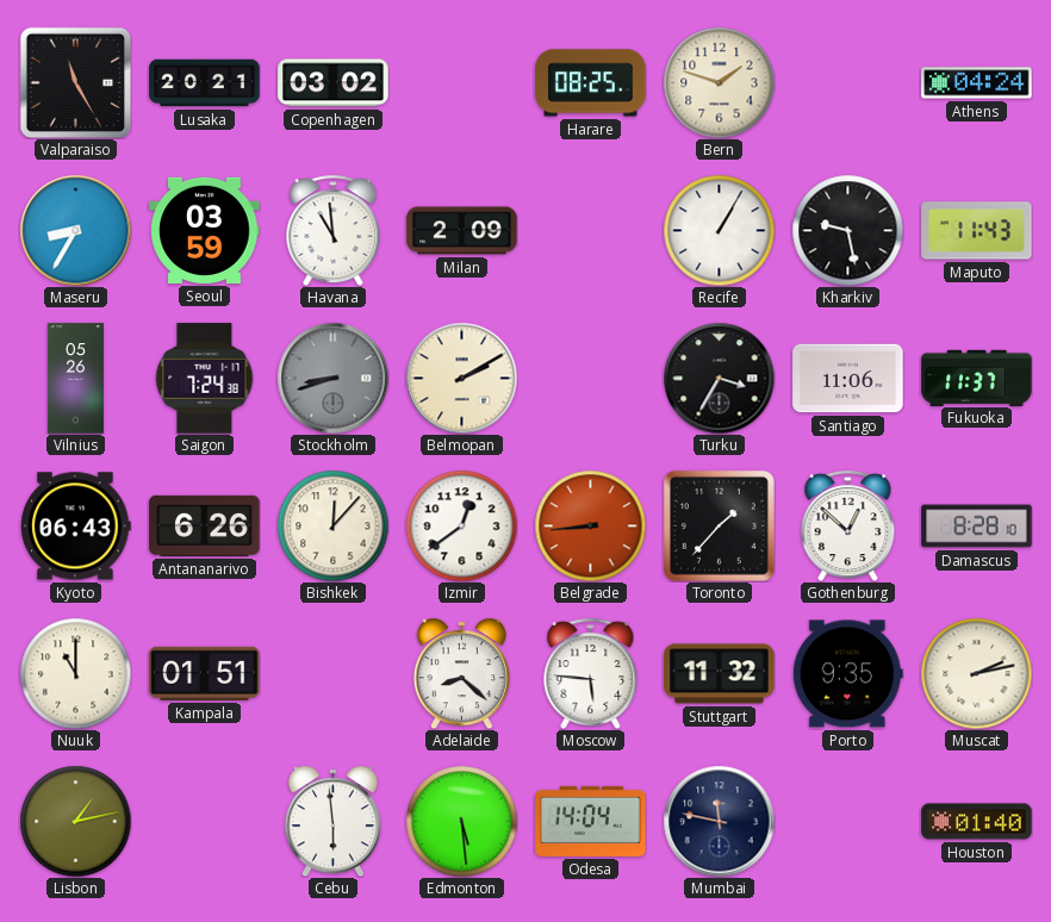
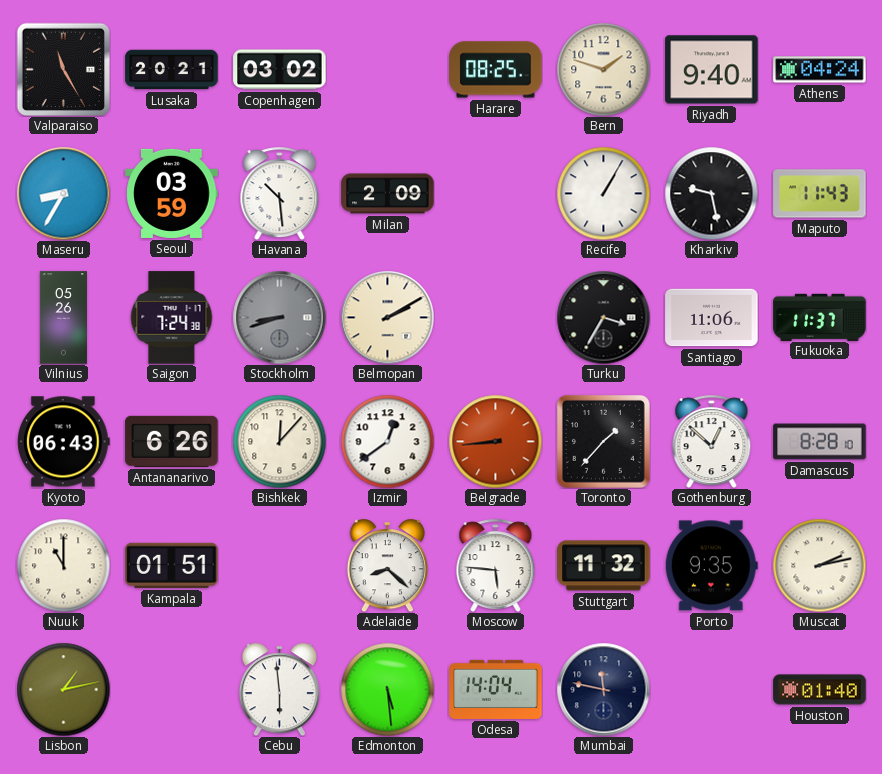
Riyadh: none -> 9:40
Havana: 10:59 -> 10:29
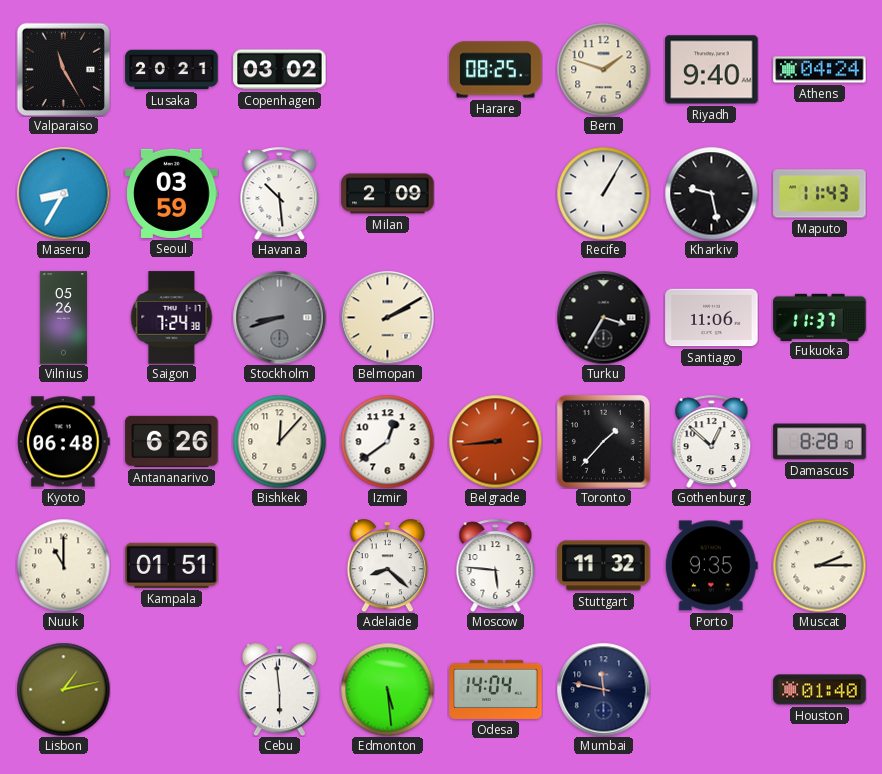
Kyoto: 06:43 -> 06:48
Muscat: 2:13 -> 2:15
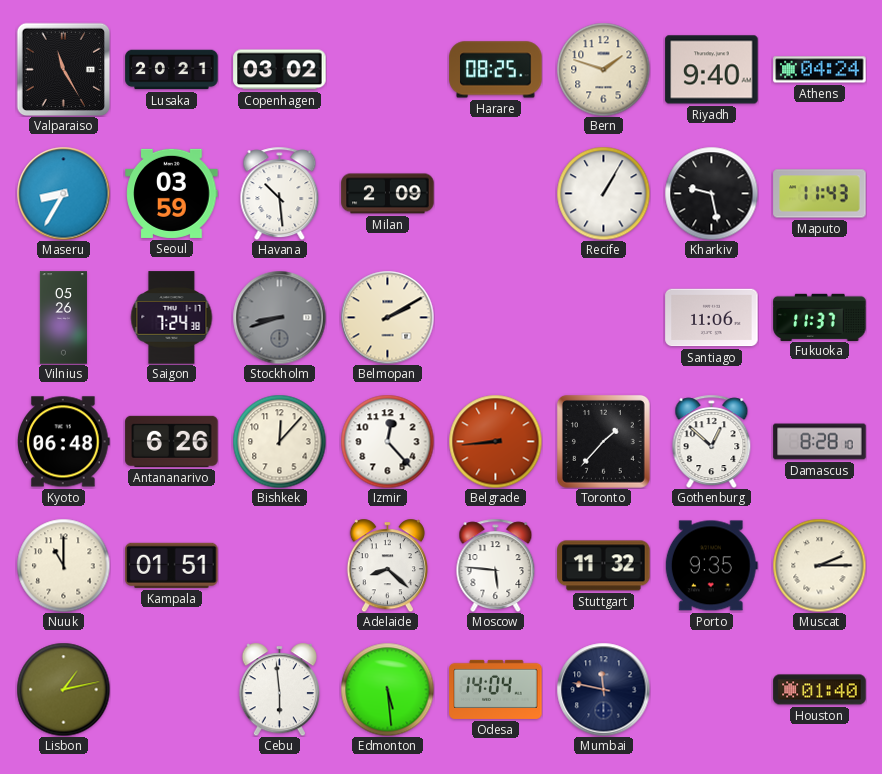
Turku: 3:35 -> none
Izmir: 12:39 -> 12:23
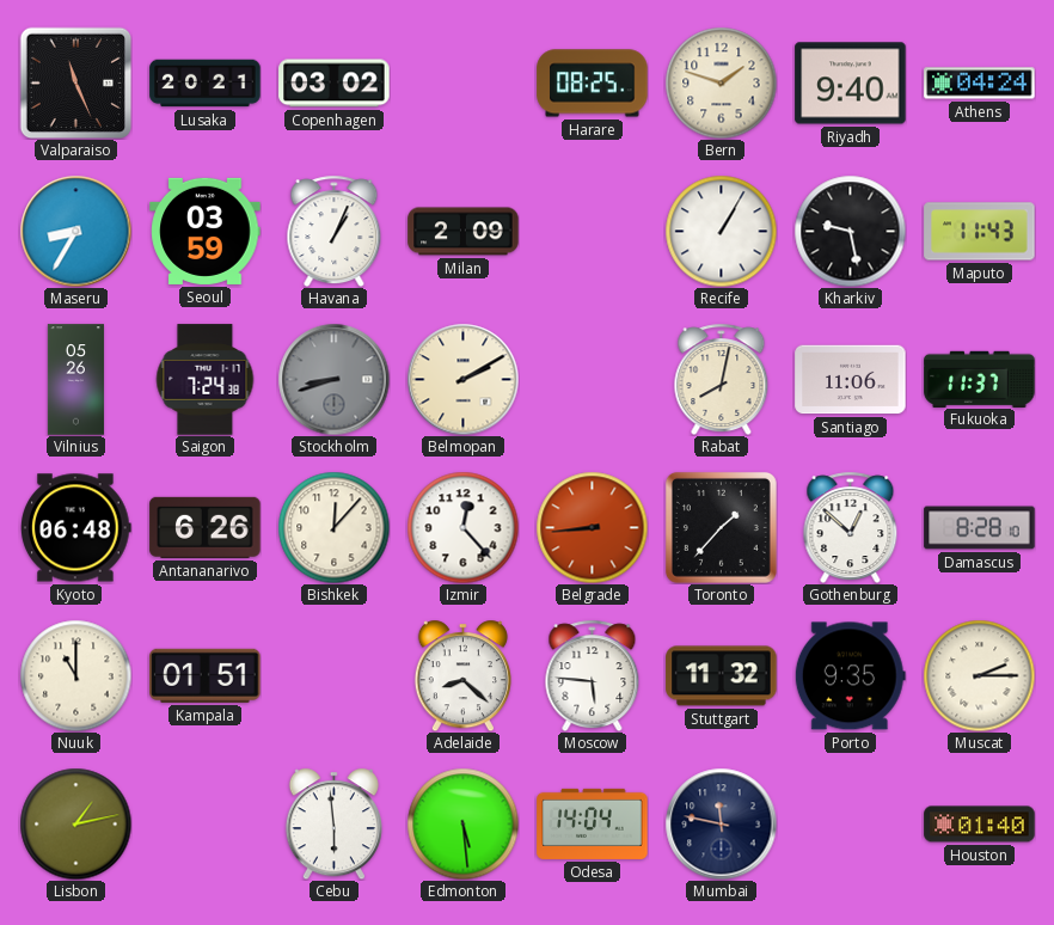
Valparaiso: 11:25 -> 11:26
Havana: 10:29 -> 1:04
Rabat: none -> 8:02
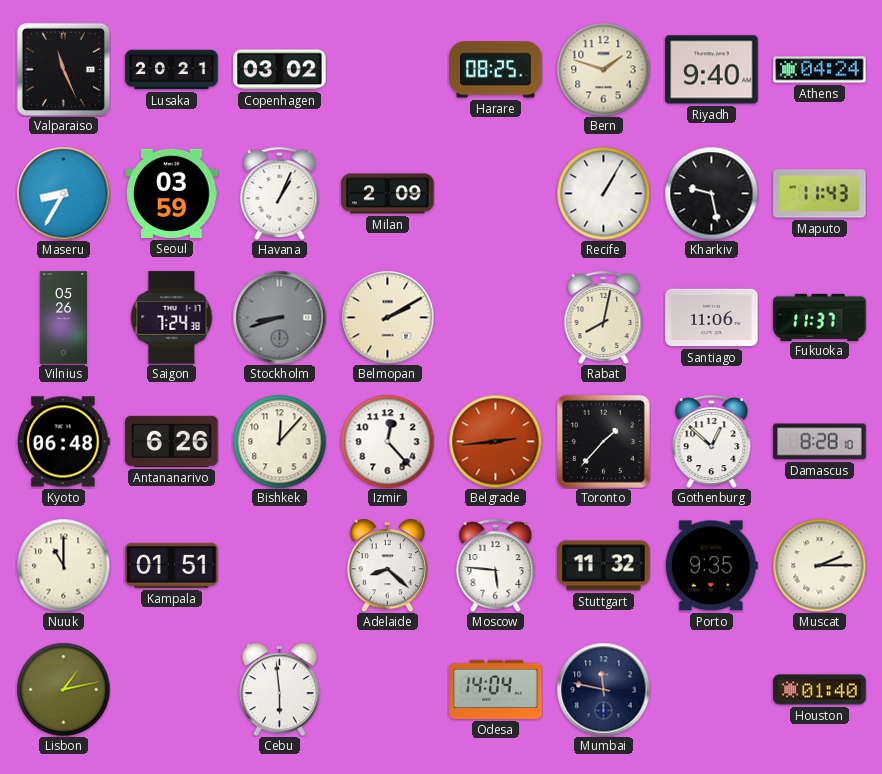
Belgrade: 8:44 -> 2:44
Edmonton: 5:29 -> none
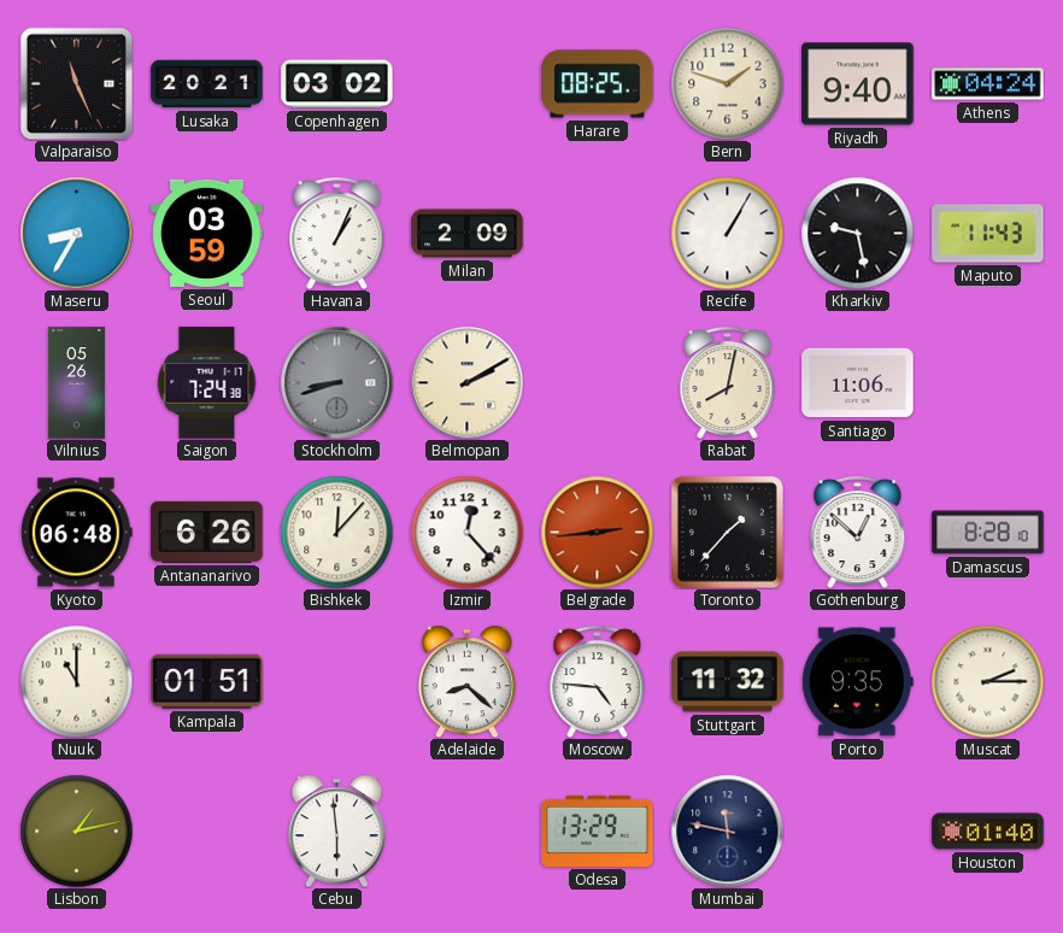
Fukuoka: 11:37 -> none
Moscow: 5:46 -> 4:46
Odesa: 14:04 -> 13:29
